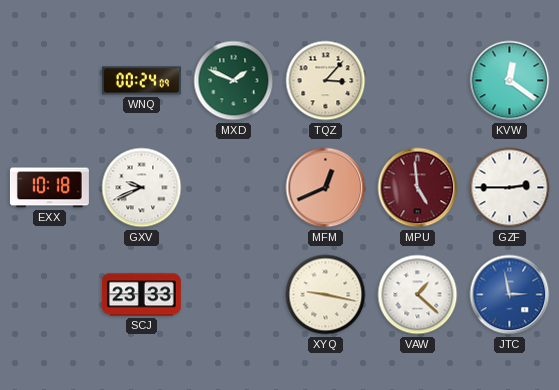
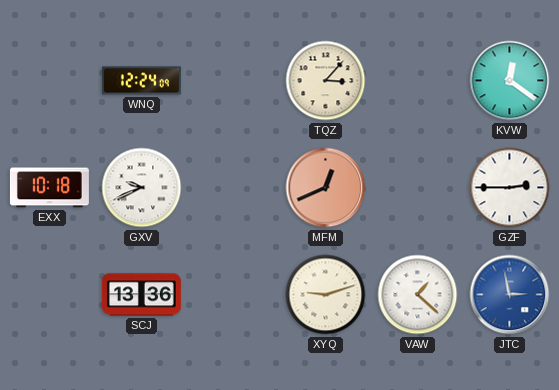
WNQ: 00:24 -> 12:24
MXD: 1:49 -> none
MPU: 4:59 -> none
SCJ: 23:33 -> 13:36
XYQ: 9:17 -> 9:12
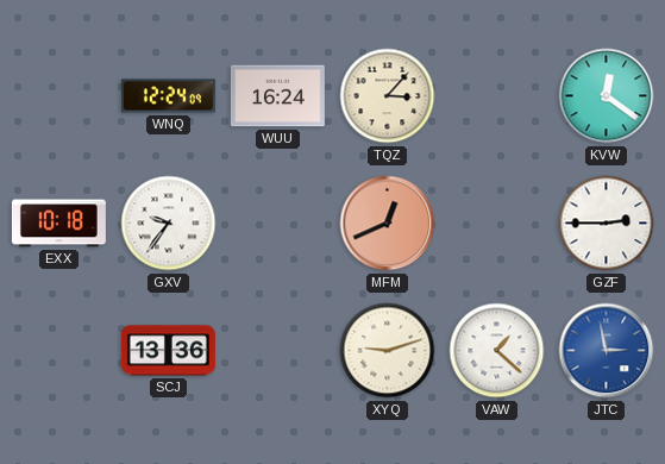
WUU: none -> 16:24
GXV: 9:41 -> 9:36
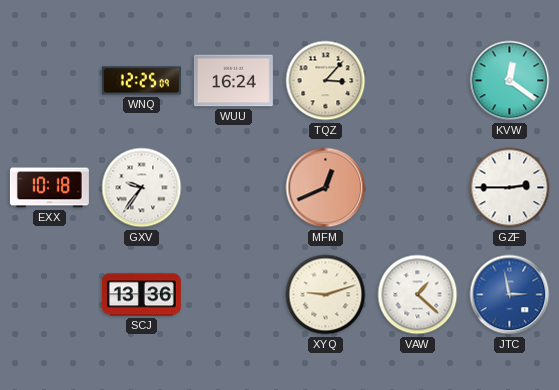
WNQ: 12:24 -> 12:25
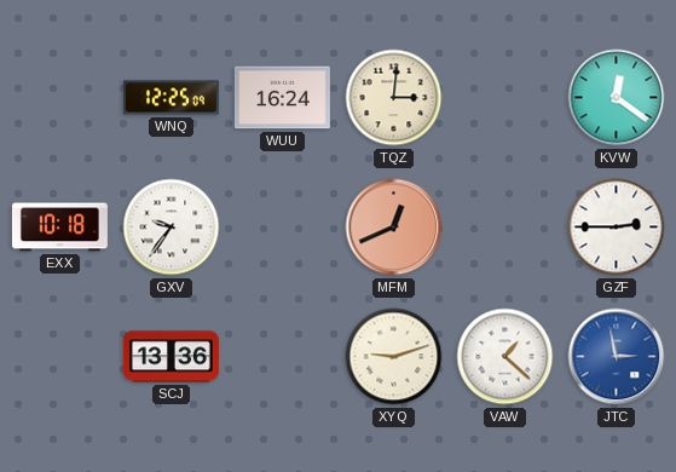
TQZ: 3:07 -> 3:01
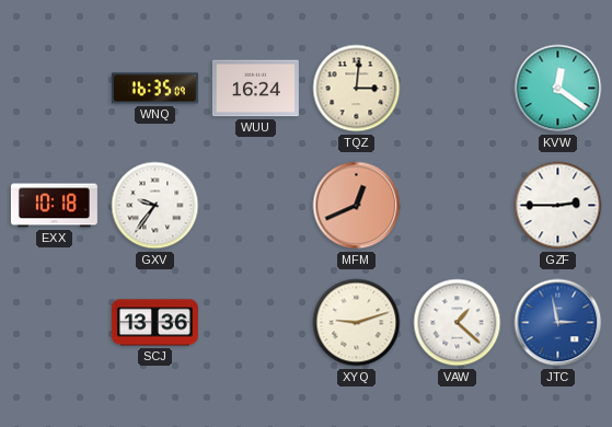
WNQ: 12:25 -> 16:35
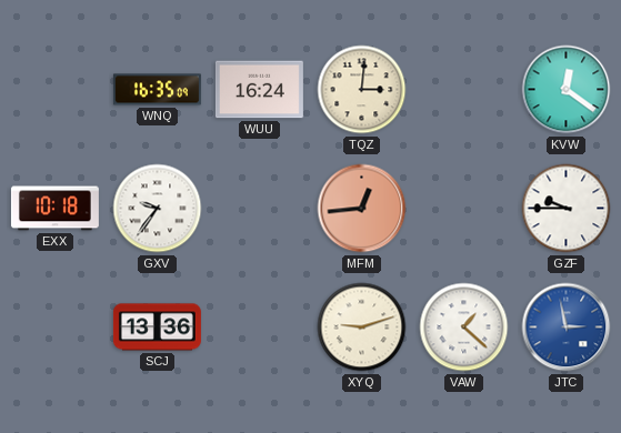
MFM: 12:41 -> 12:44
GZF: 2:45 -> 9:45
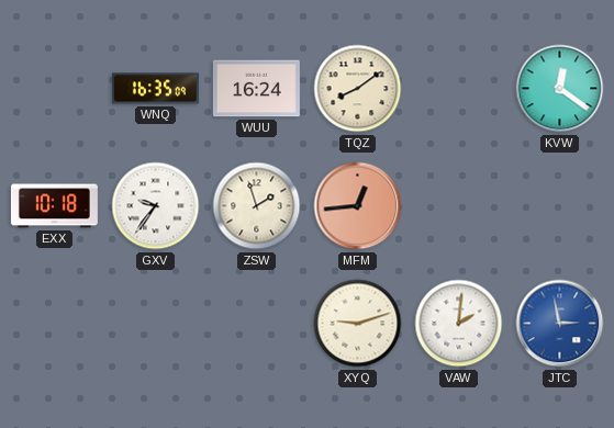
TQZ: 3:01 -> 8:09
ZSW: none -> 1:57
GZF: 9:45 -> none
SCJ: 13:36 -> none
VAW: 1:22 -> 2:01
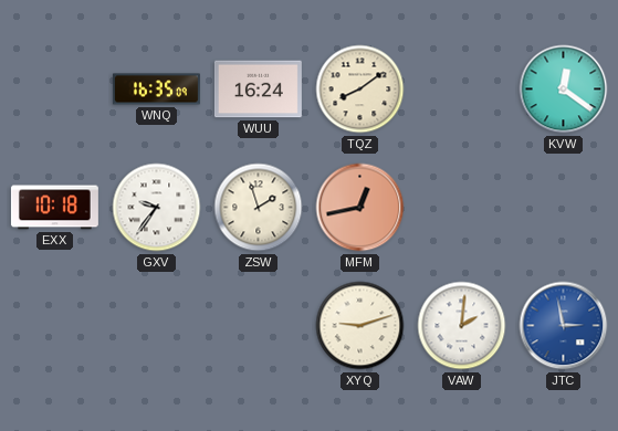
MFM: 12:44 -> 12:43
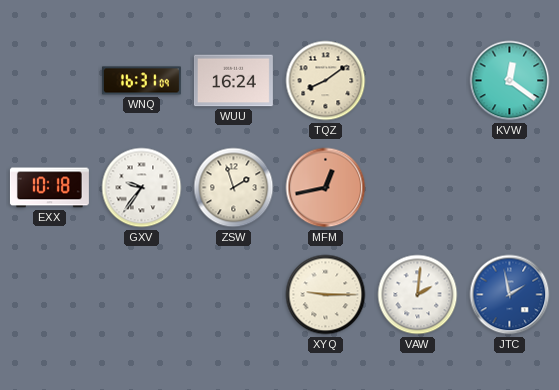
WNQ: 16:35 -> 16:31
XYQ: 9:12 -> 9:15
JTC: 2:58 -> 1:58
